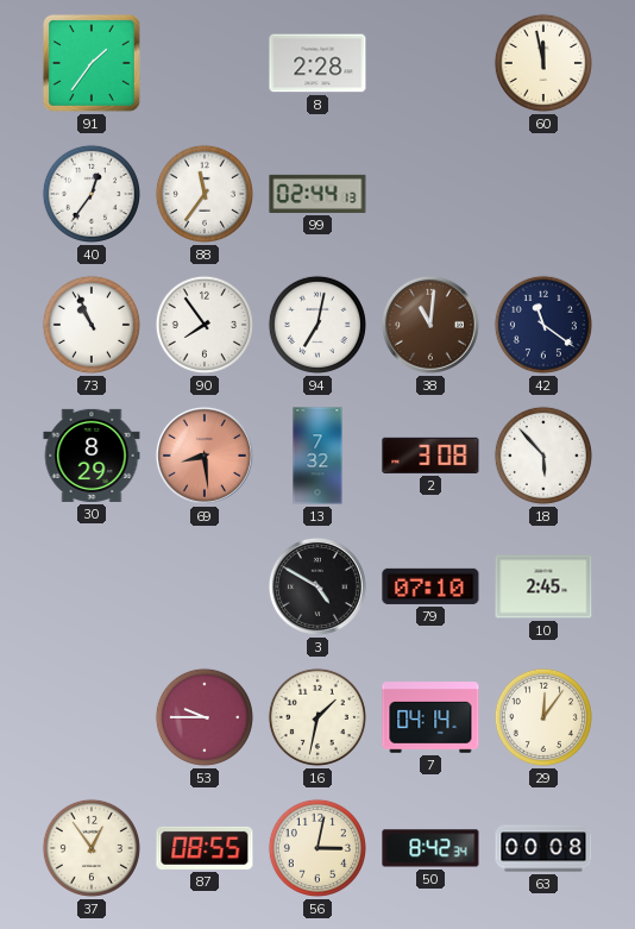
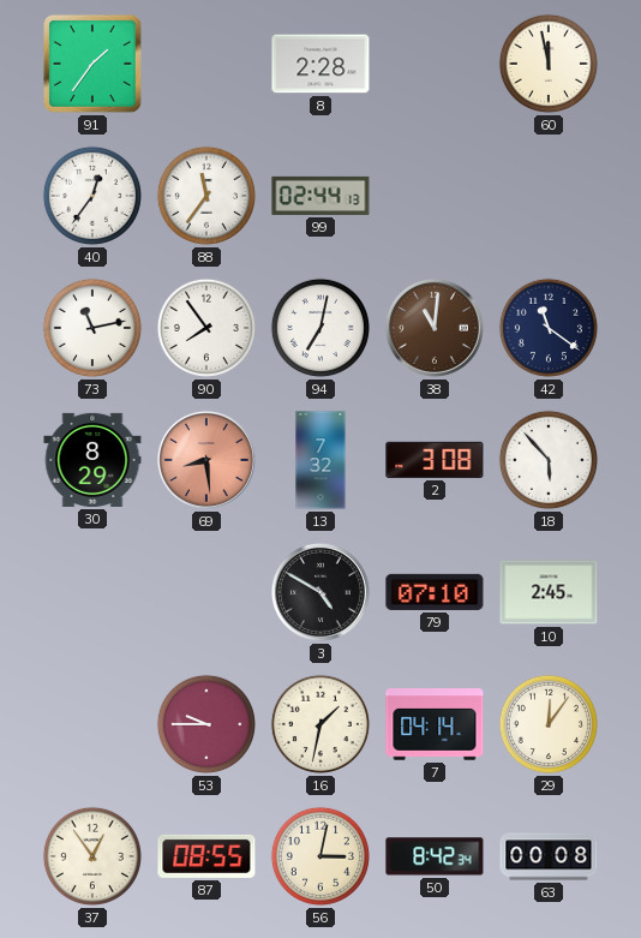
73: 10:56 -> 11:13
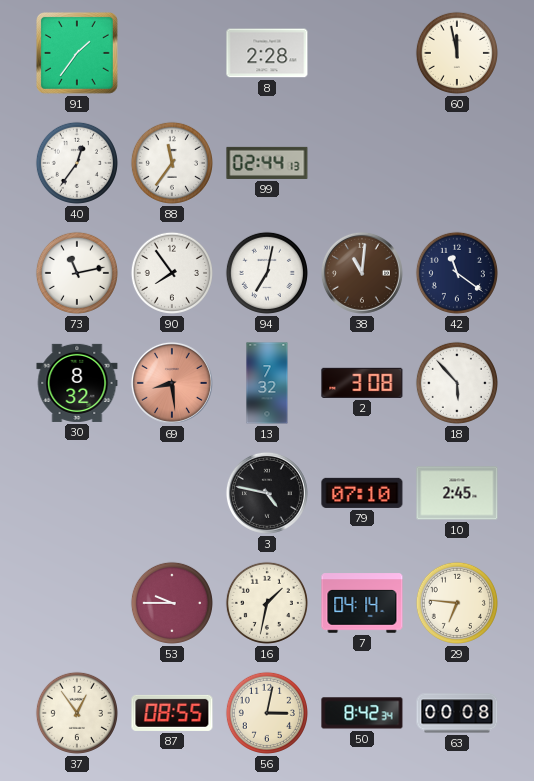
30: 8:29 -> 8:32
3: 4:50 -> 4:47
29: 12:06 -> 6:46
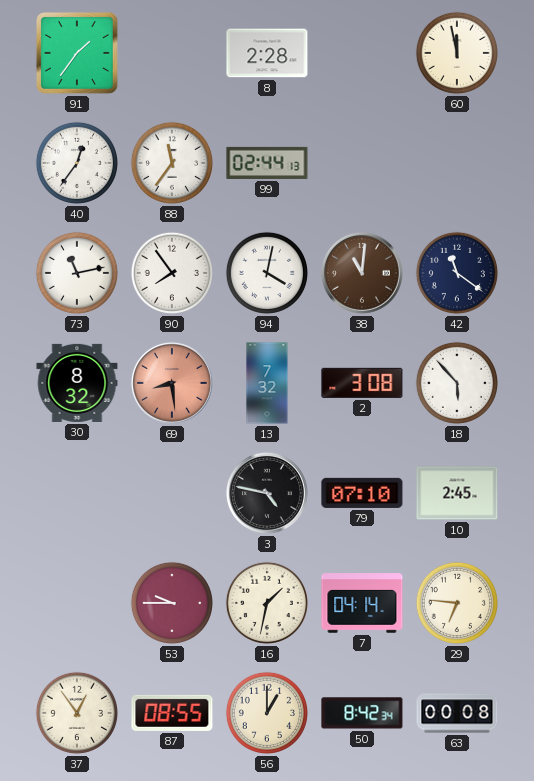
94: 7:02 -> 4:02
56: 3:02 -> 1:00
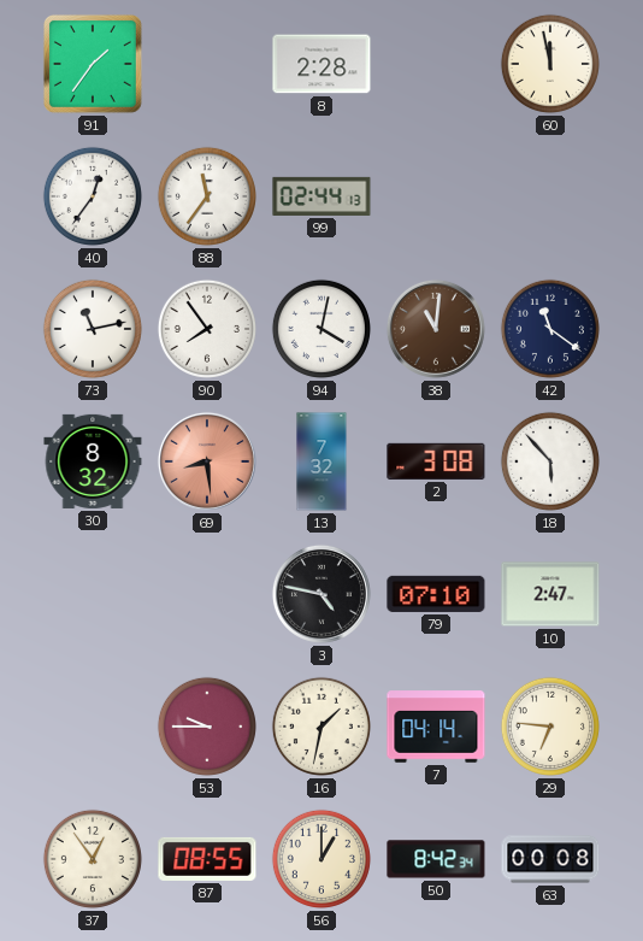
10: 2:45 -> 2:47
